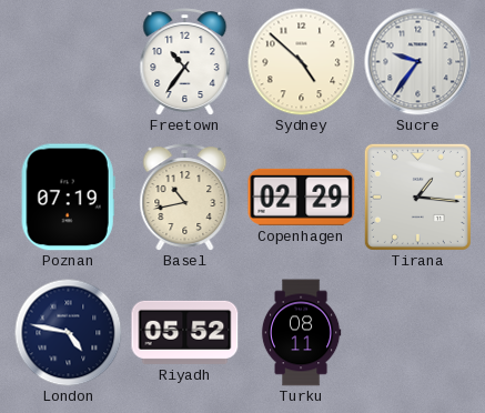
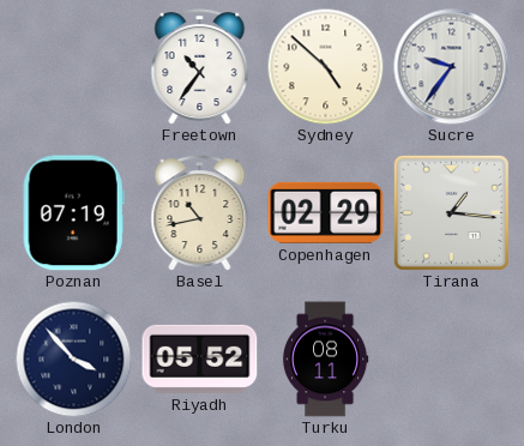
London: 4:47 -> 3:53
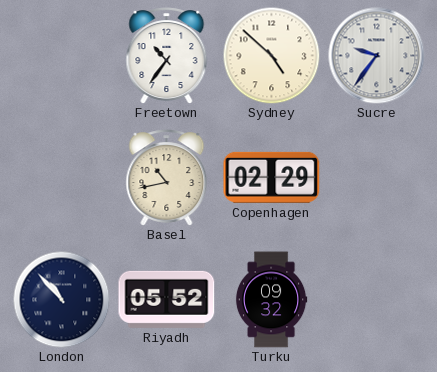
Poznan: 07:19 -> none
Tirana: 1:16 -> none
London: 3:53 -> 10:53
Turku: 08:11 -> 09:32
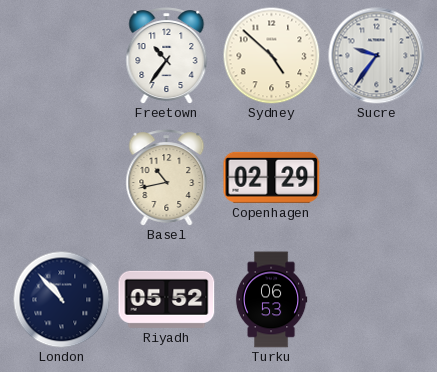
Turku: 09:32 -> 06:53
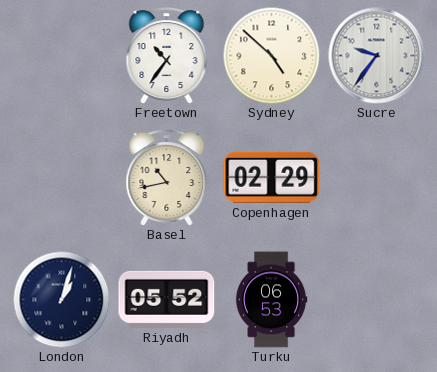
London: 10:53 -> 1:03
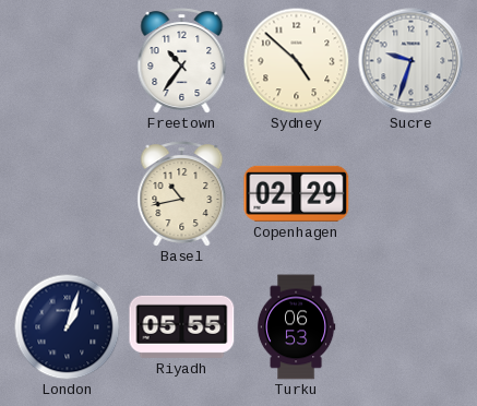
Sucre: 9:36 -> 9:33
Riyadh: 05:52 -> 05:55
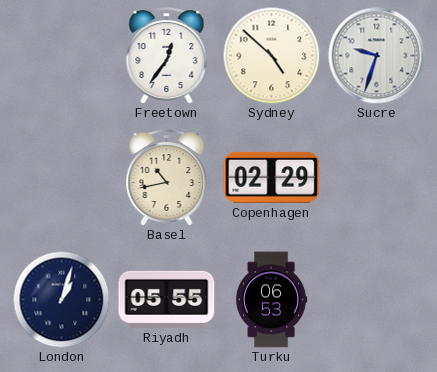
Freetown: 10:36 -> 12:36
